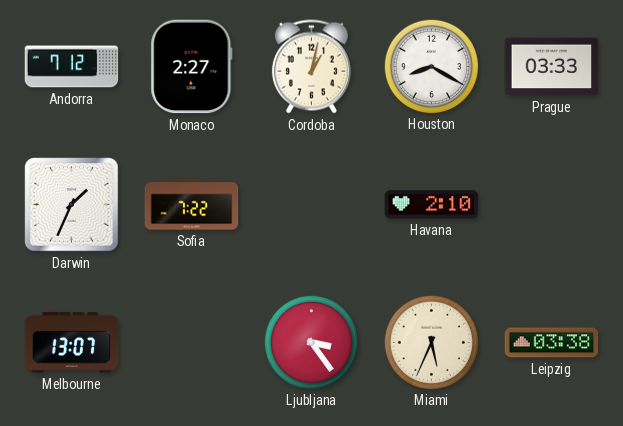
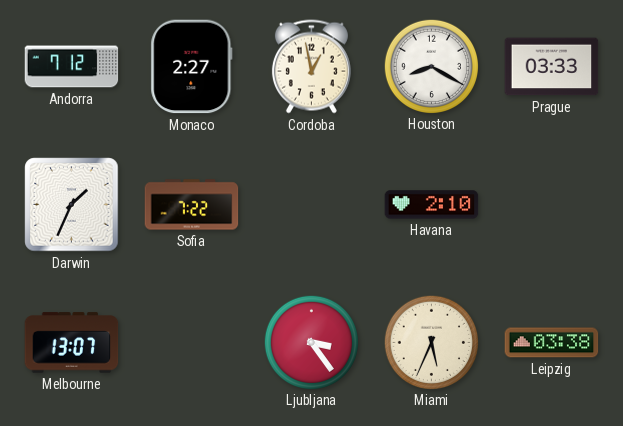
Cordoba: 1:02 -> 12:58
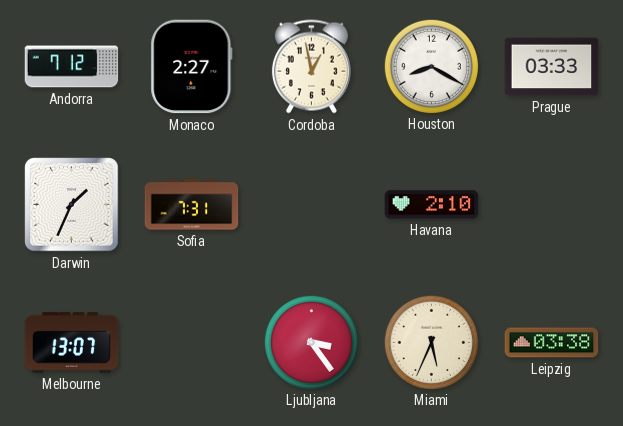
Sofia: 7:22 -> 7:31
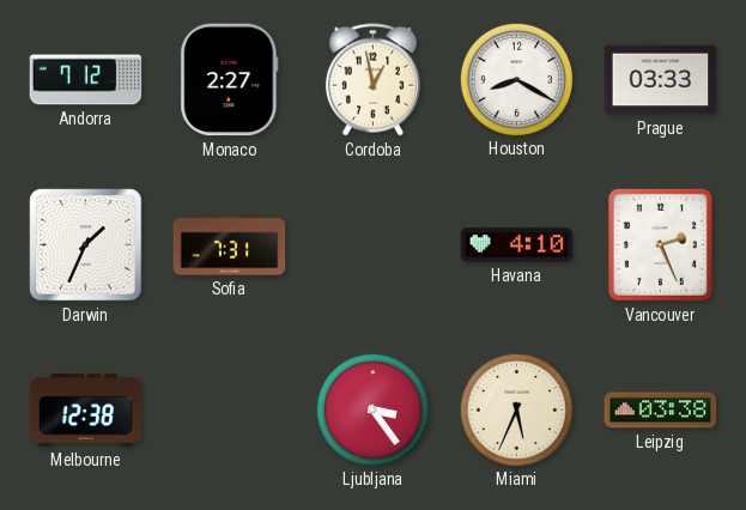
Havana: 2:10 -> 4:10
Vancouver: none -> 2:26
Melbourne: 13:07 -> 12:38
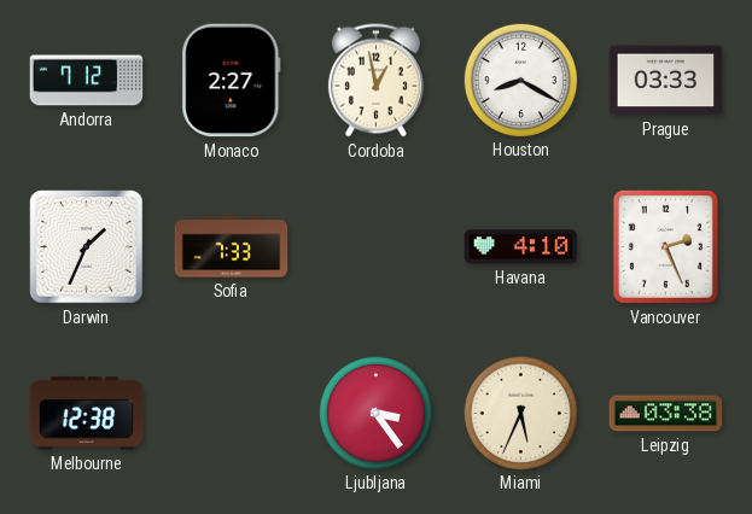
Sofia: 7:31 -> 7:33
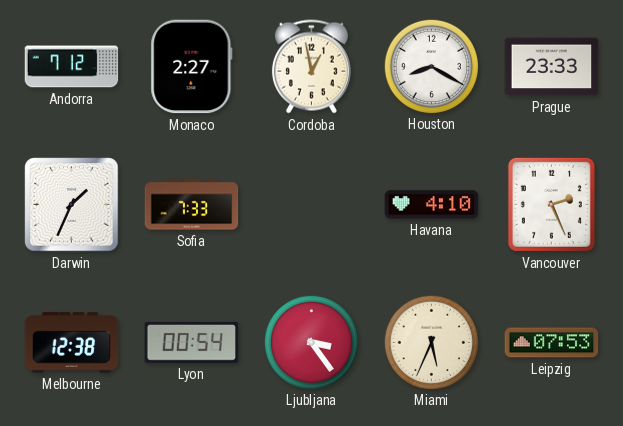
Prague: 03:33 -> 23:33
Lyon: none -> 00:54
Leipzig: 03:38 -> 07:53
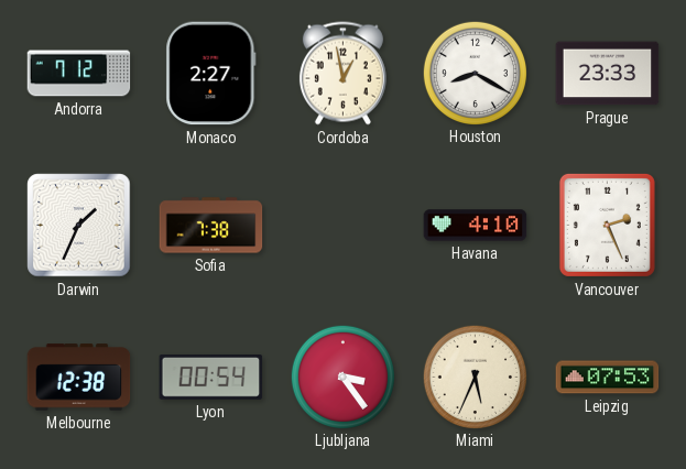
Sofia: 7:33 -> 7:38
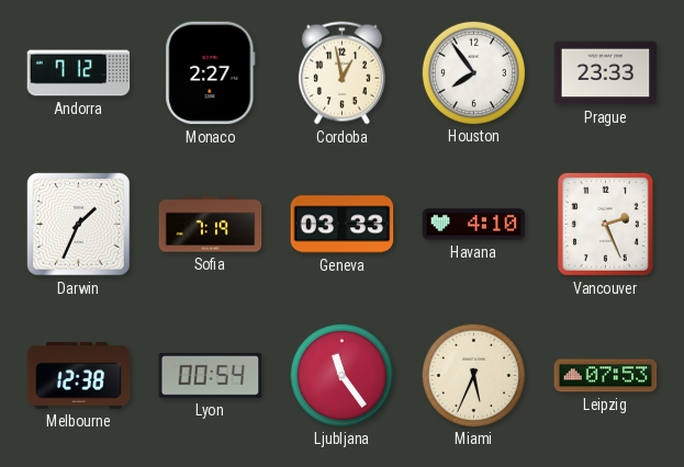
Houston: 8:20 -> 7:54
Sofia: 7:38 -> 7:19
Geneva: none -> 03:33
Ljubljana: 3:24 -> 11:24
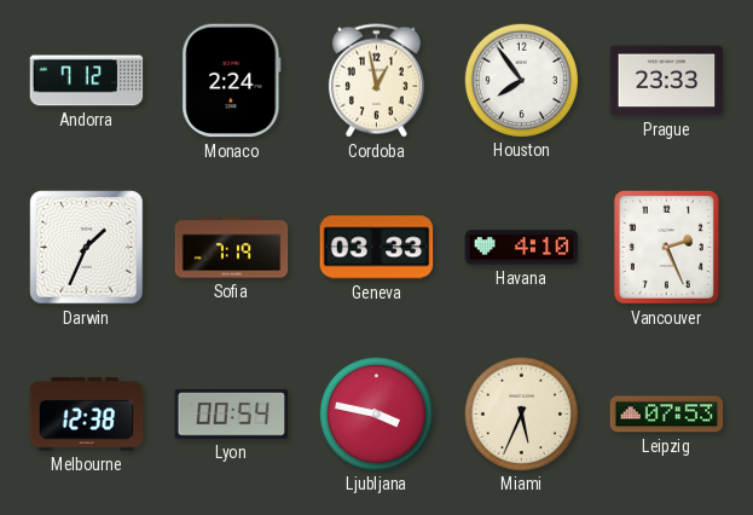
Monaco: 2:27 -> 2:24
Ljubljana: 11:24 -> 3:47
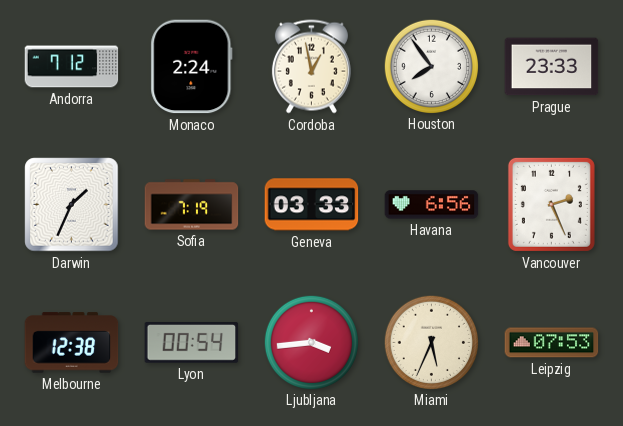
Havana: 4:10 -> 6:56
Ljubljana: 3:47 -> 3:44
